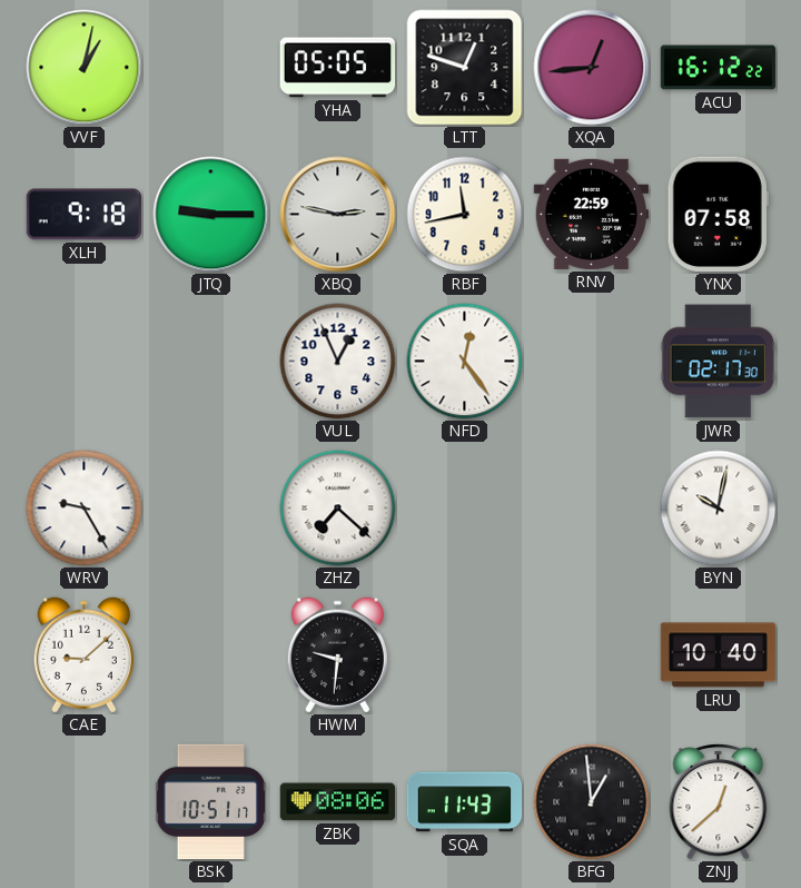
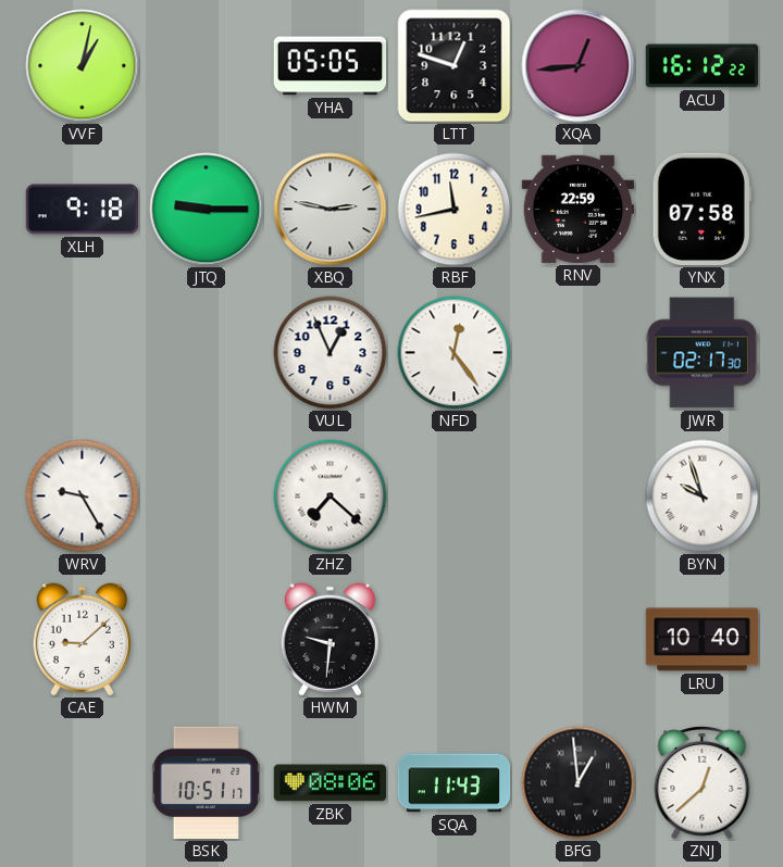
BYN: 10:02 -> 9:57
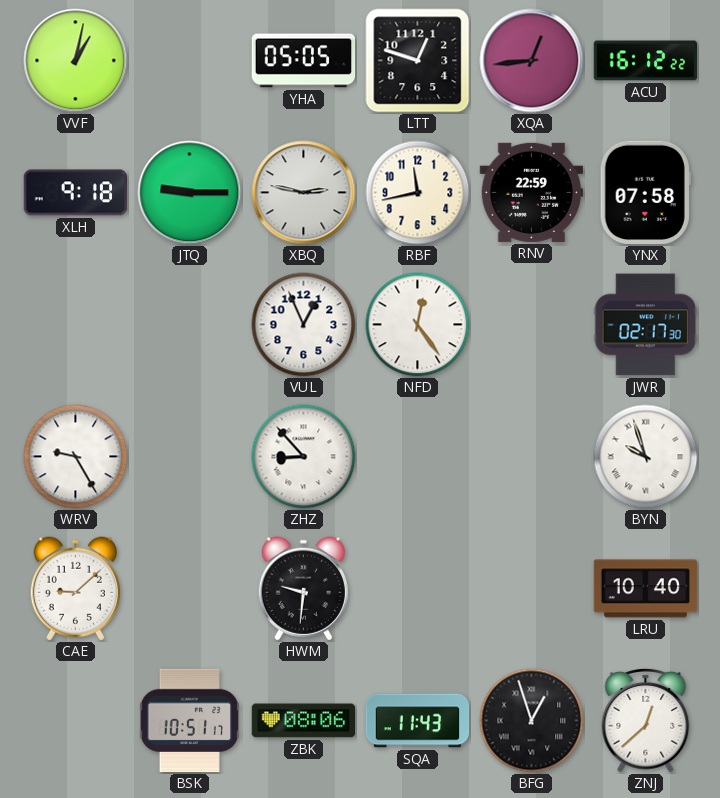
ZHZ: 7:22 -> 8:53
BFG: 12:59 -> 12:57
